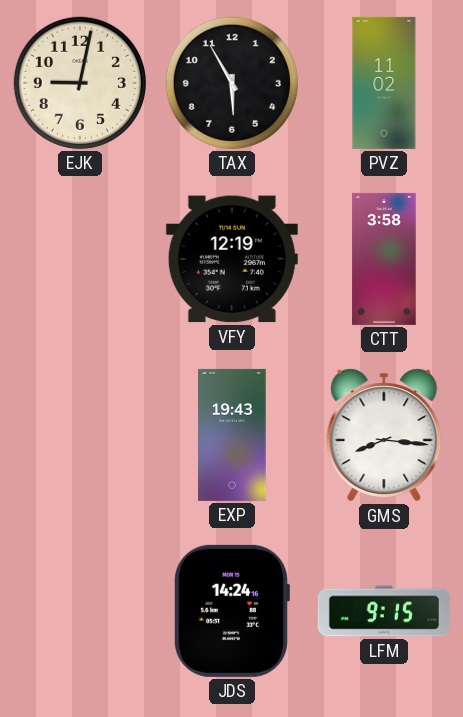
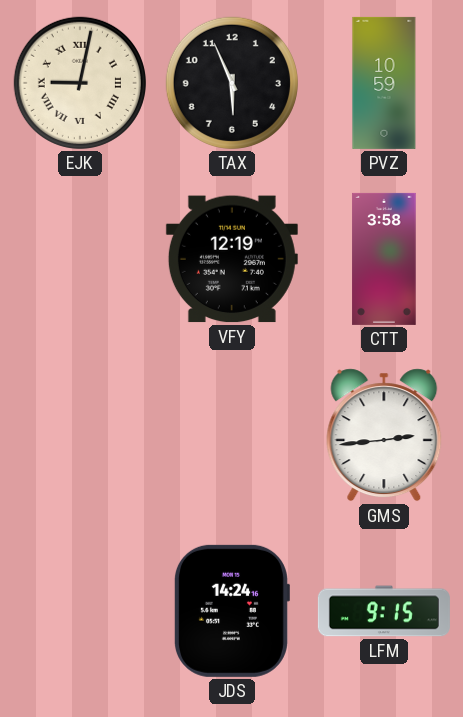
EJK numerals: Arabic -> Roman
TAX: 5:55 -> 5:56
PVZ: 11:02 -> 10:59
EXP: 19:43 -> none
GMS: 8:16 -> 2:44
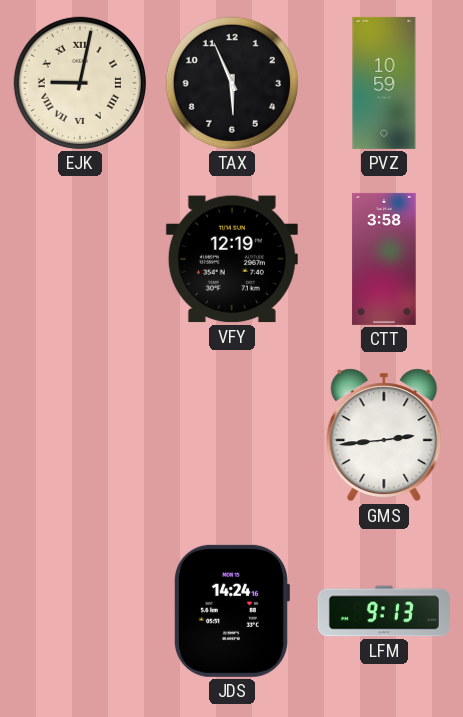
LFM: 9:15 -> 9:13
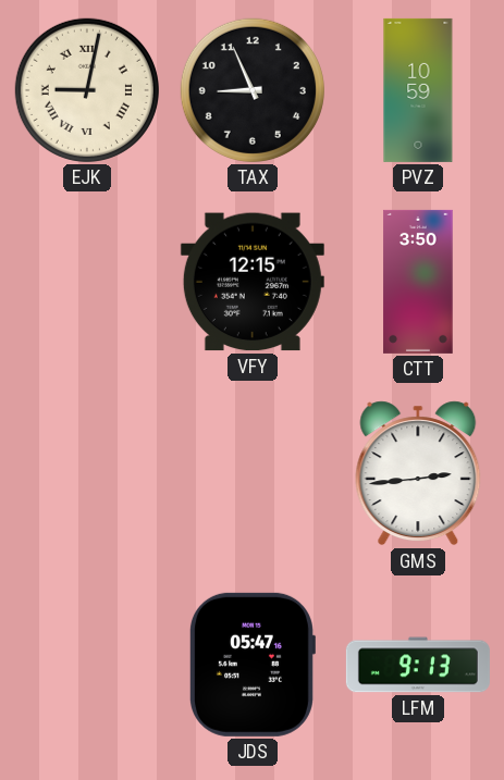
TAX: 5:56 -> 8:56
VFY: 12:19 -> 12:15
CTT: 3:58 -> 3:50
JDS: 14:24 -> 05:47
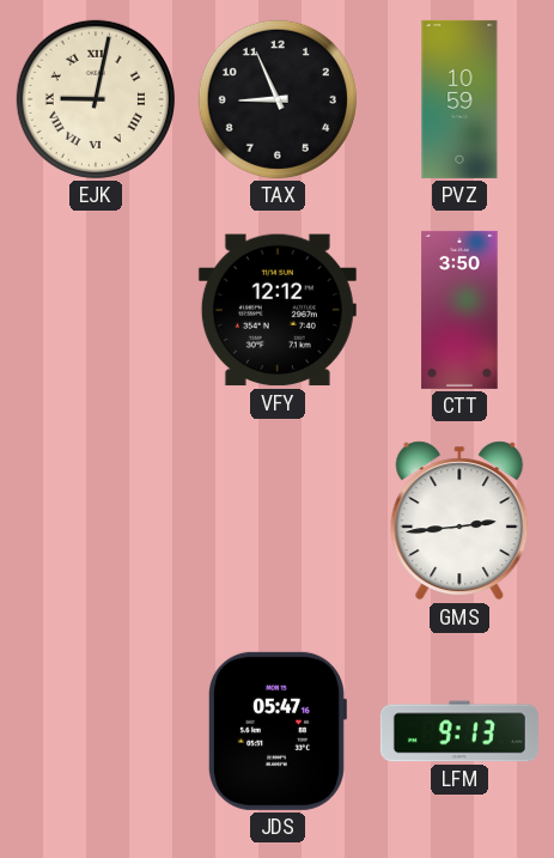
VFY: 12:15 -> 12:12
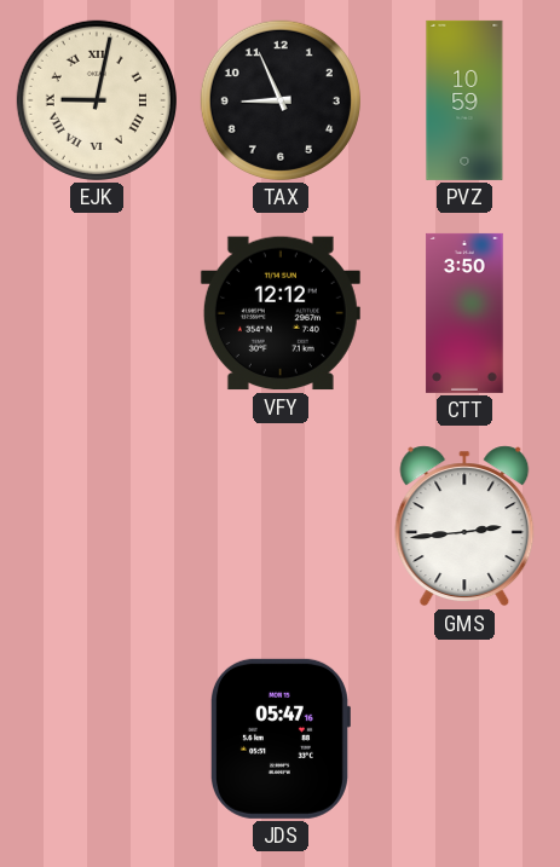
LFM: 9:13 -> none
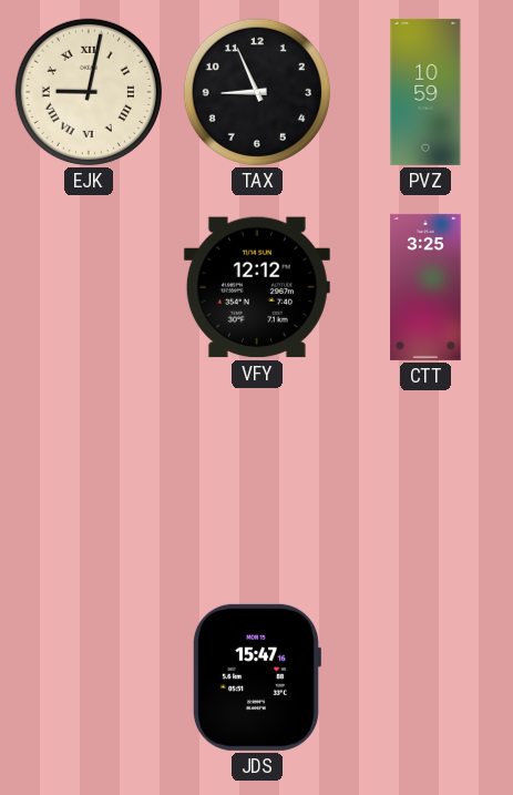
CTT: 3:50 -> 3:25
GMS: 2:44 -> none
JDS: 05:47 -> 15:47
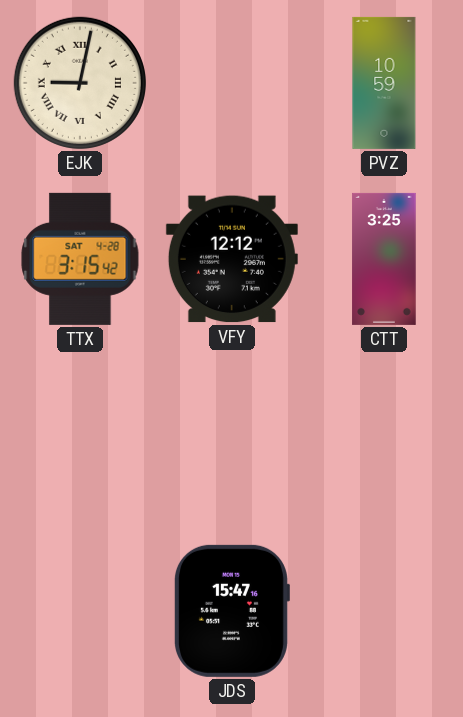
TAX: 8:56 -> none
TTX: none -> 3:15
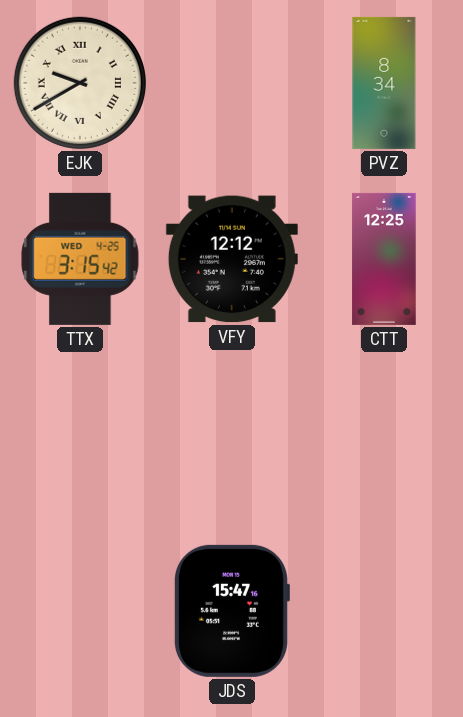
EJK: 9:02 -> 9:40
PVZ: 10:59 -> 8:34
TTX date: SAT 4-28 -> WED 4-25
CTT: 3:25 -> 12:25
